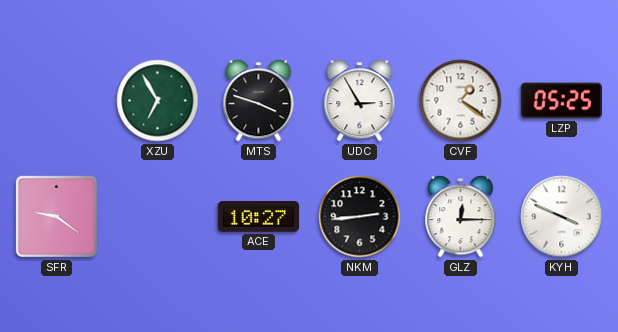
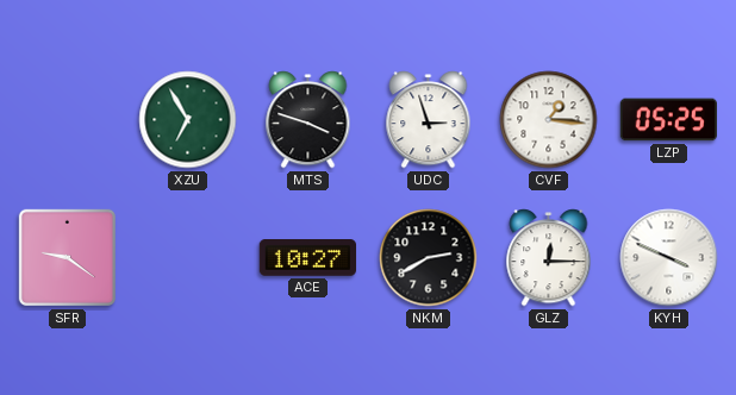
UDC: 2:55 -> 2:57
CVF: 1:21 -> 1:16
NKM: 2:44 -> 2:40
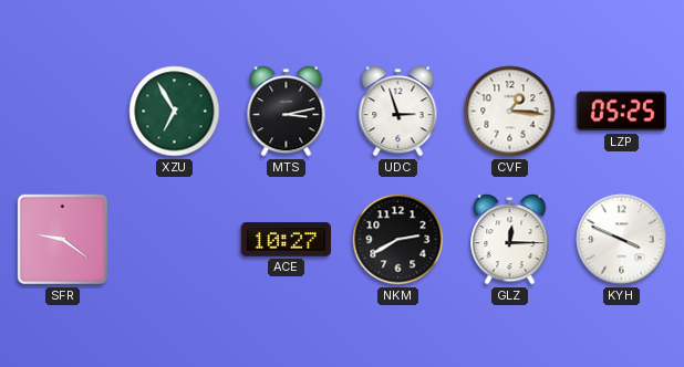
MTS: 3:48 -> 3:13
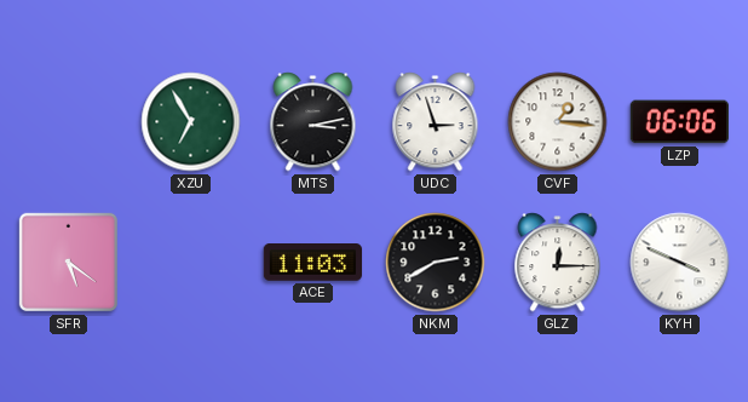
LZP: 05:25 -> 06:06
SFR: 9:21 -> 5:21
ACE: 10:27 -> 11:03
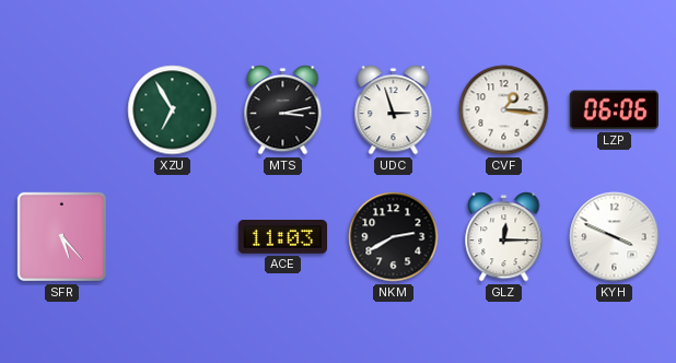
SFR: 5:21 -> 5:23
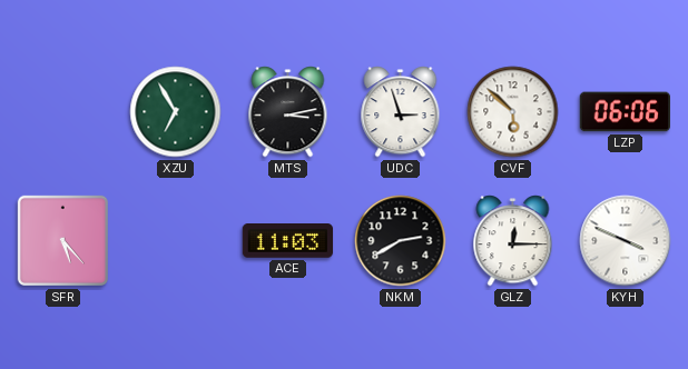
CVF: 1:16 -> 5:52
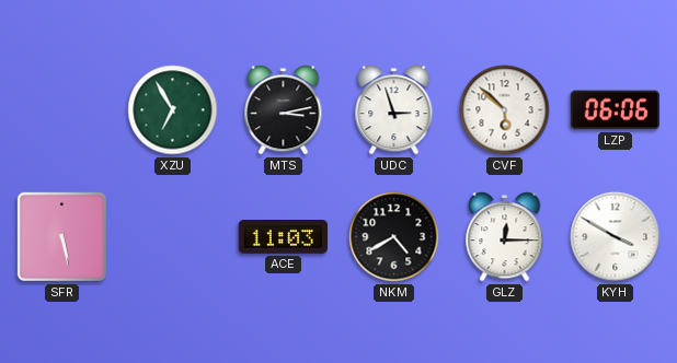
SFR: 5:23 -> 5:28
NKM: 2:40 -> 4:40
KYH: 3:49 -> 3:50
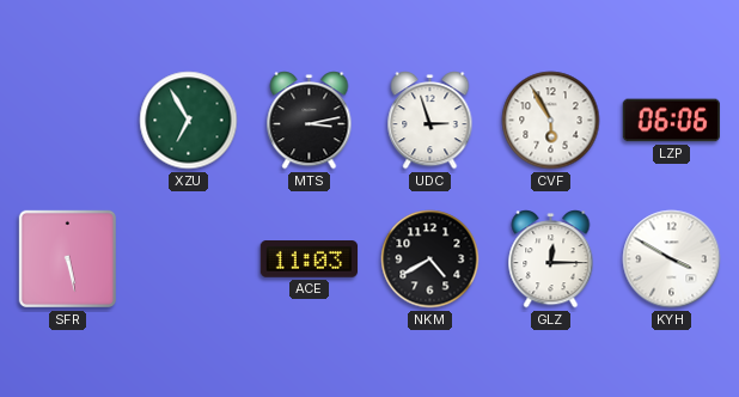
CVF: 5:52 -> 5:55
